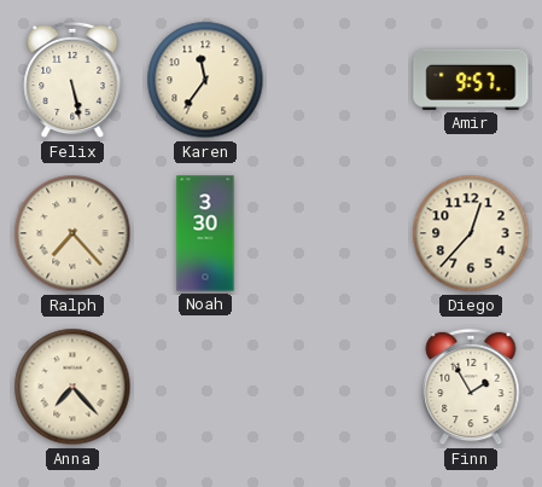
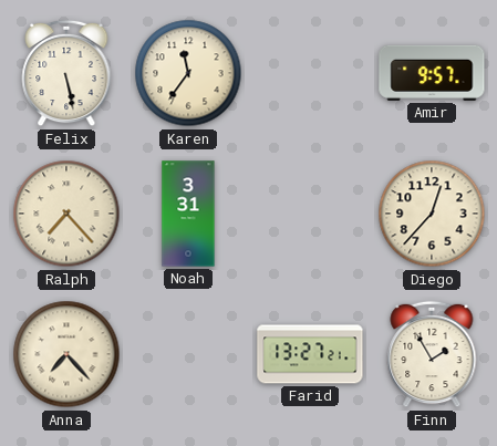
Noah: 3:30 -> 3:31
Farid: none -> 13:27
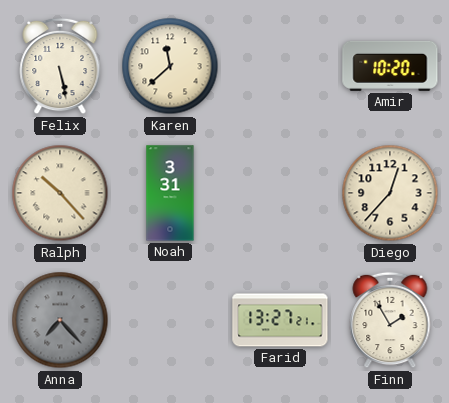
Karen: 11:36 -> 11:38
Amir: 9:57 -> 10:20
Ralph: 7:23 -> 10:23
Anna dial: cream -> grey
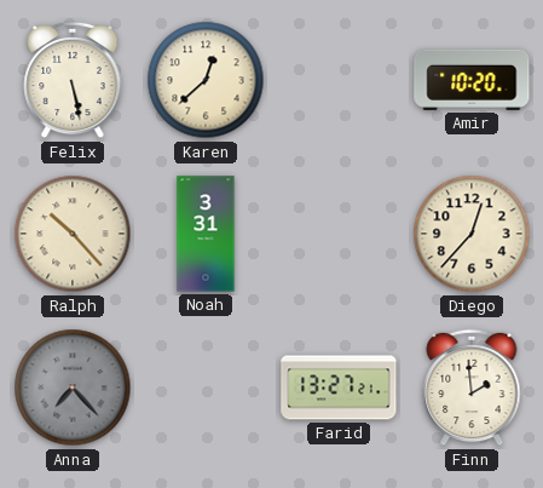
Karen: 11:38 -> 12:38
Finn: 1:55 -> 1:59
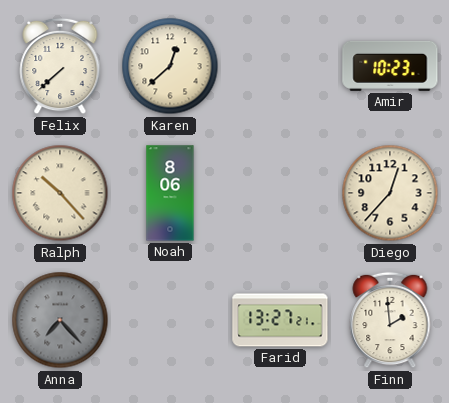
Felix: 5:28 -> 7:38
Amir: 10:20 -> 10:23
Noah: 3:31 -> 8:06
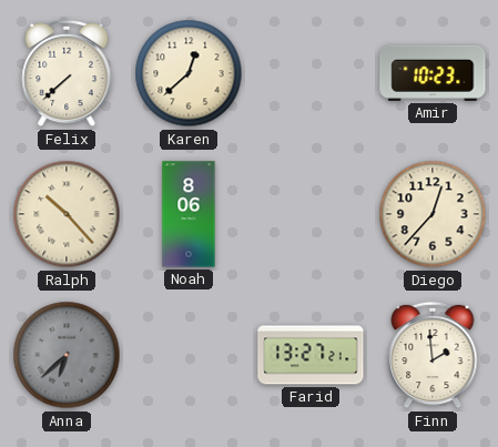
Anna: 7:23 -> 6:38
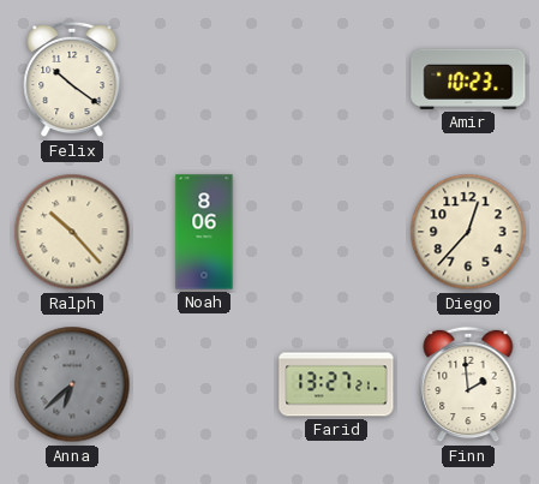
Felix: 7:38 -> 10:21
Karen: 12:38 -> none
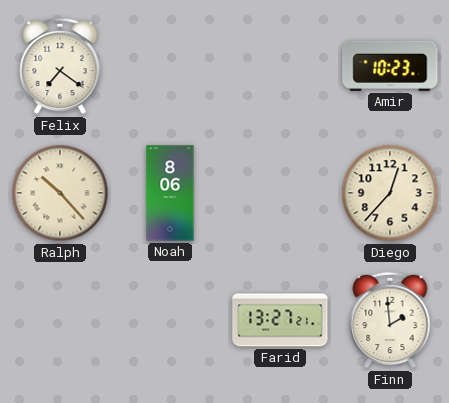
Felix: 10:21 -> 7:21
Anna: 6:38 -> none
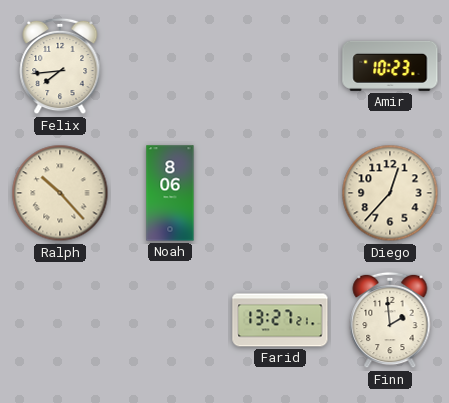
Felix: 7:21 -> 7:44
